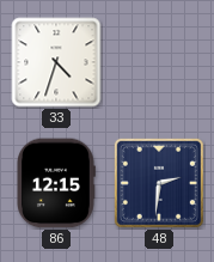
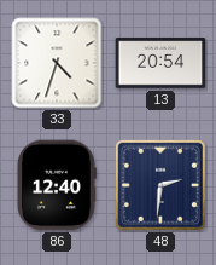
13: none -> 20:54
86: 12:15 -> 12:40
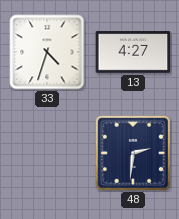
13: 20:54 -> 4:27
86: 12:40 -> none
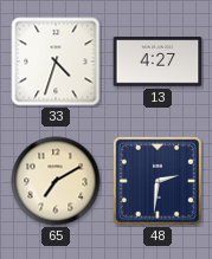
65: none -> 7:10
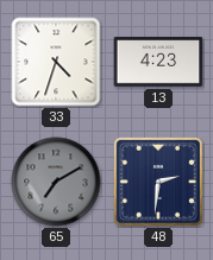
13: 4:27 -> 4:23
65 dial: cream -> grey
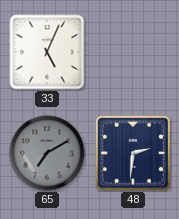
33: 4:33 -> 5:04
13: 4:23 -> none
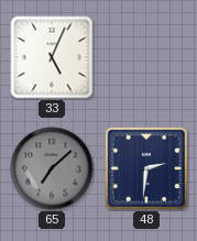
65: 7:10 -> 7:08
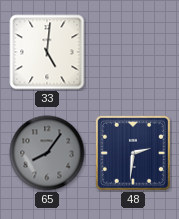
33: 5:04 -> 5:01
65: 7:08 -> 8:06
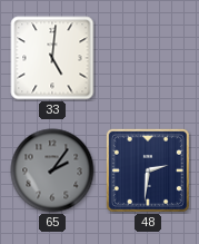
65: 8:06 -> 2:06
